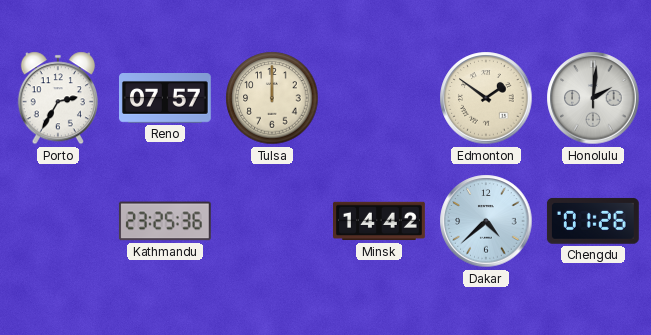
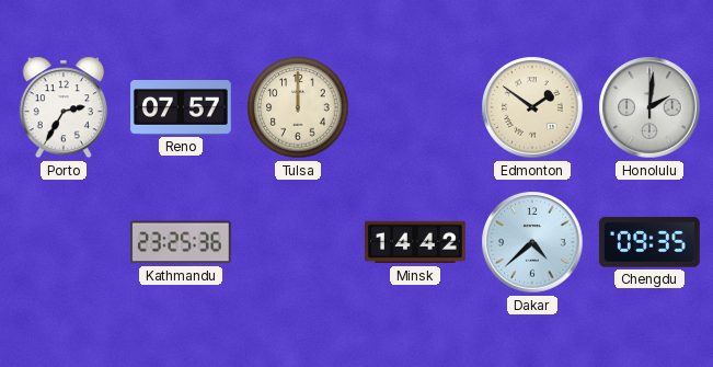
Chengdu: 01:26 -> 09:35
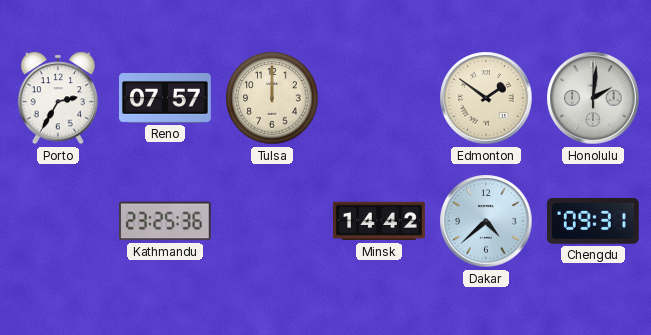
Chengdu: 09:35 -> 09:31
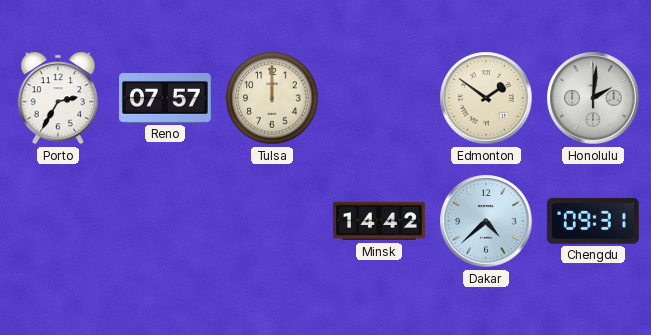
Kathmandu: 23:25 -> none
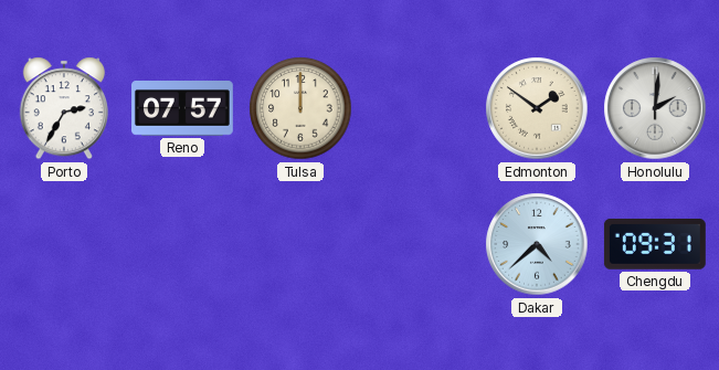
Minsk: 14:42 -> none
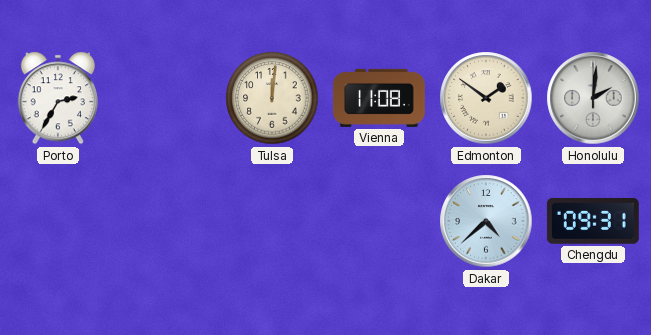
Reno: 07:57 -> none
Tulsa: 12:00 -> 12:01
Vienna: none -> 11:08
